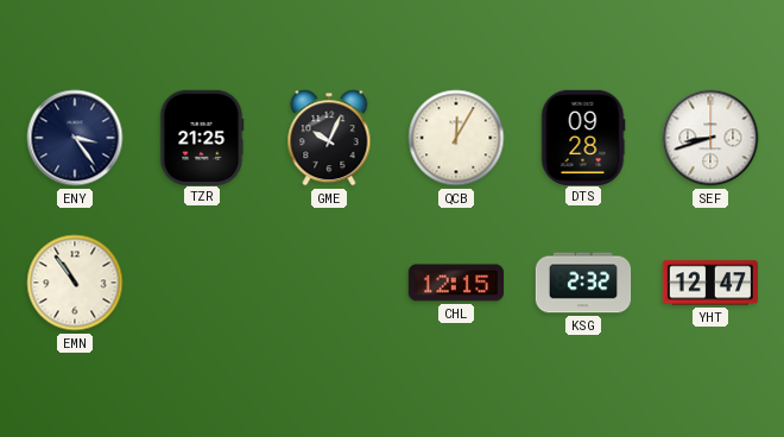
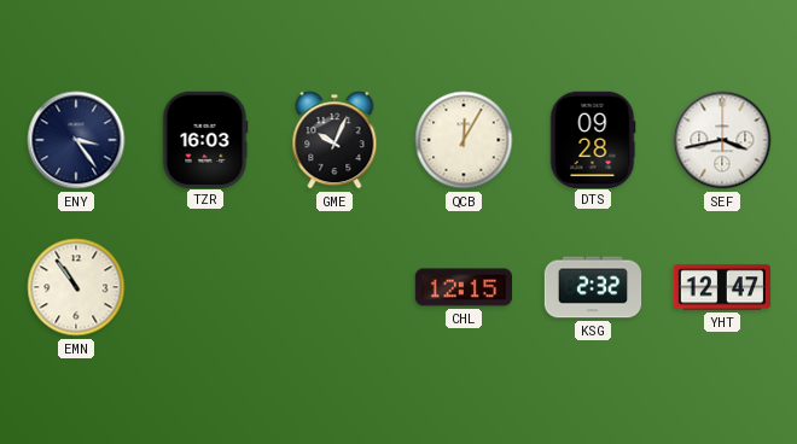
TZR: 21:25 -> 16:03
SEF: 8:42 -> 3:43
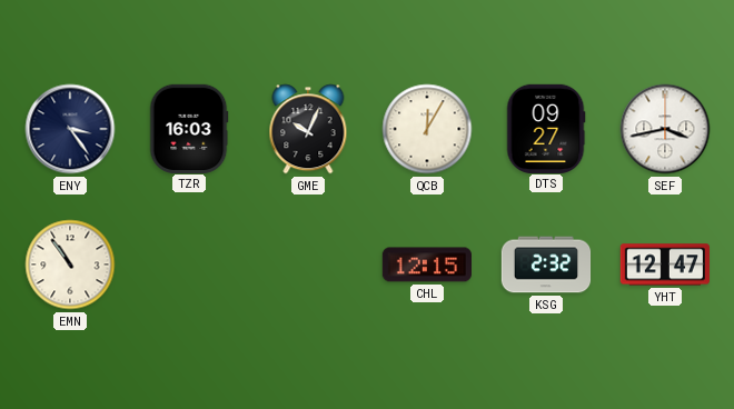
DTS: 09:28 -> 09:27
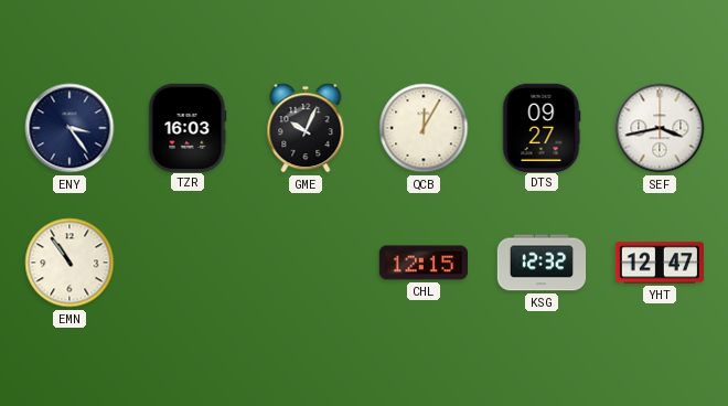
KSG: 2:32 -> 12:32
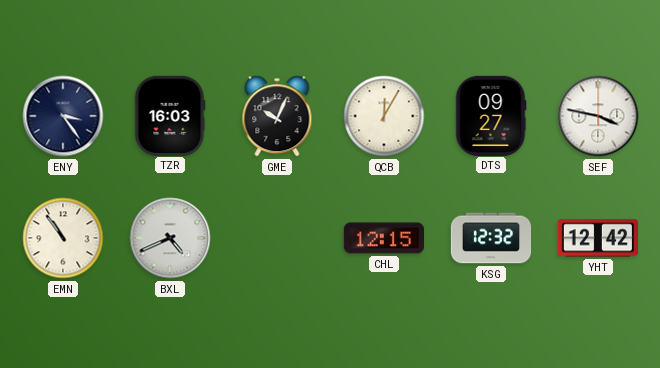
SEF: 3:43 -> 3:47
BXL: none -> 4:41
YHT: 12:47 -> 12:42
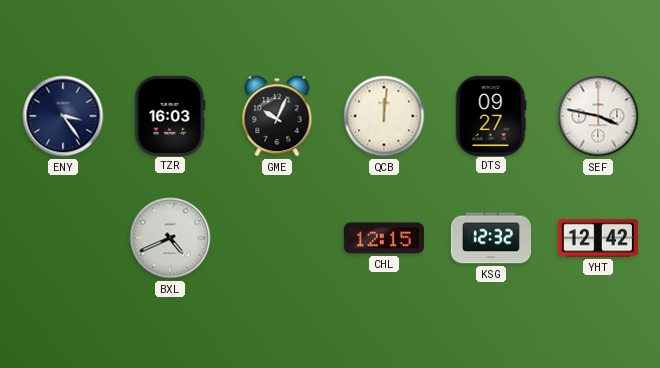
QCB: 12:05 -> 12:01
EMN: 10:54 -> none
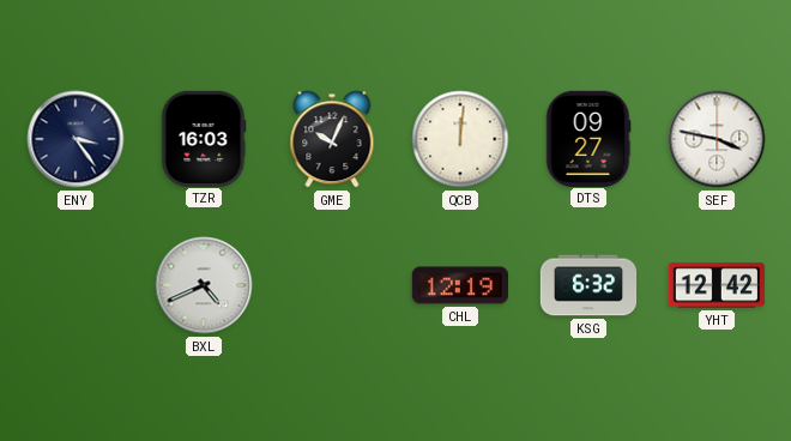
CHL: 12:15 -> 12:19
KSG: 12:32 -> 6:32
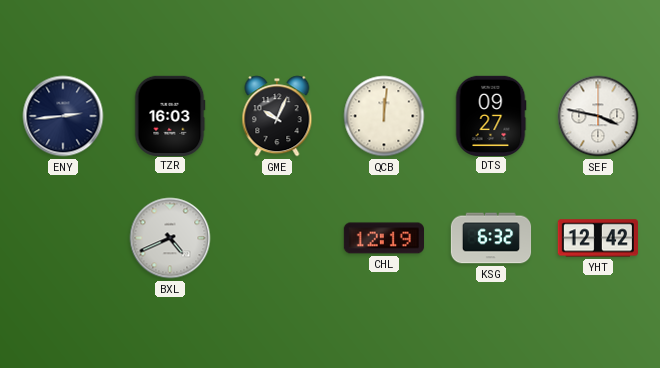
ENY: 3:24 -> 2:44
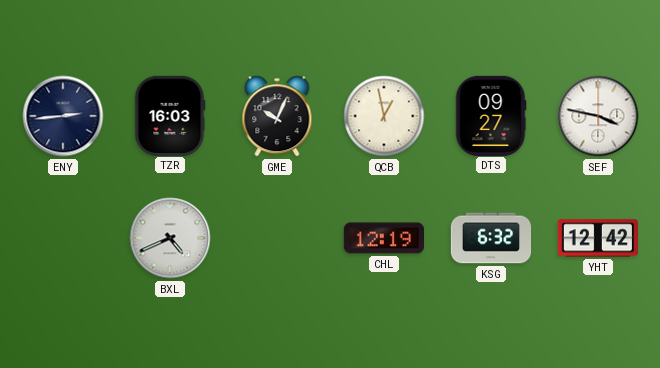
QCB: 12:01 -> 12:58
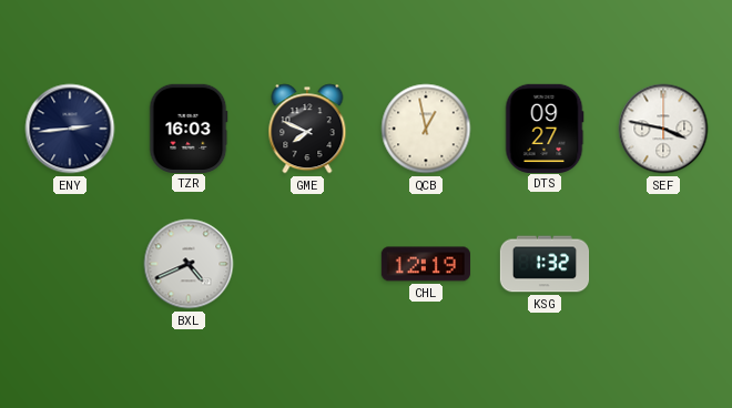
GME: 10:04 -> 7:49
KSG: 6:32 -> 1:32
YHT: 12:42 -> none
